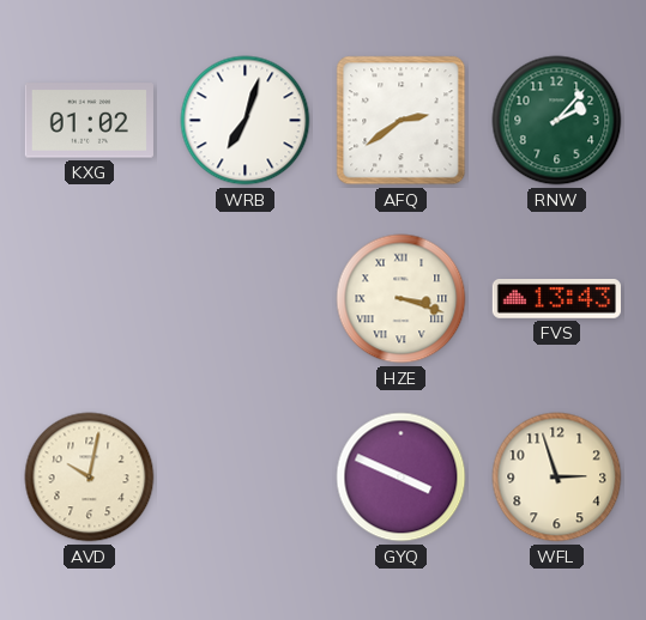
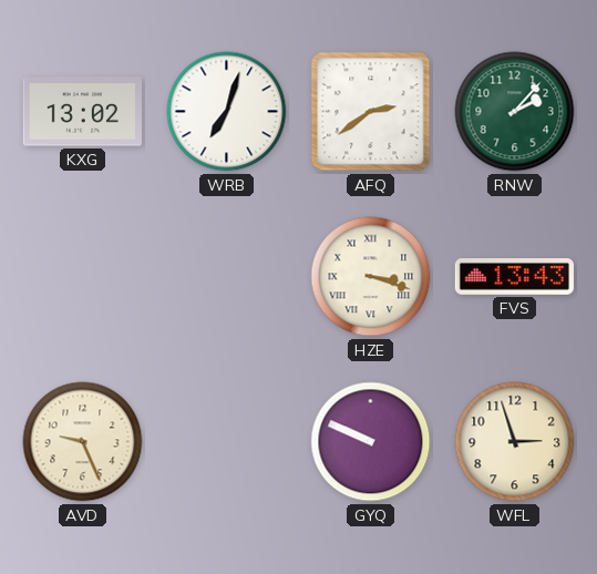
KXG: 01:02 -> 13:02
AVD: 10:02 -> 9:26
GYQ: 3:49 -> 9:49
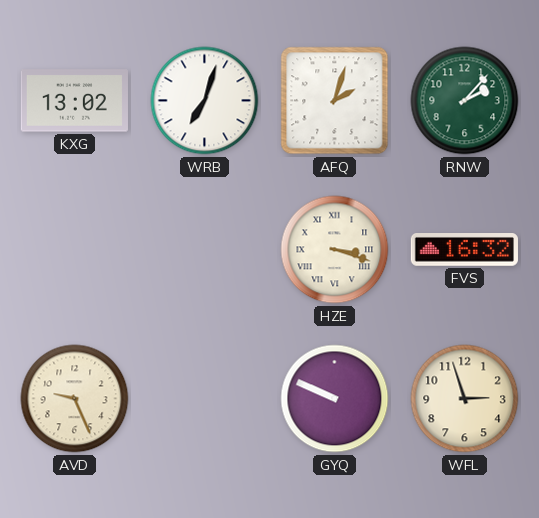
AFQ: 2:39 -> 2:03
FVS: 13:43 -> 16:32
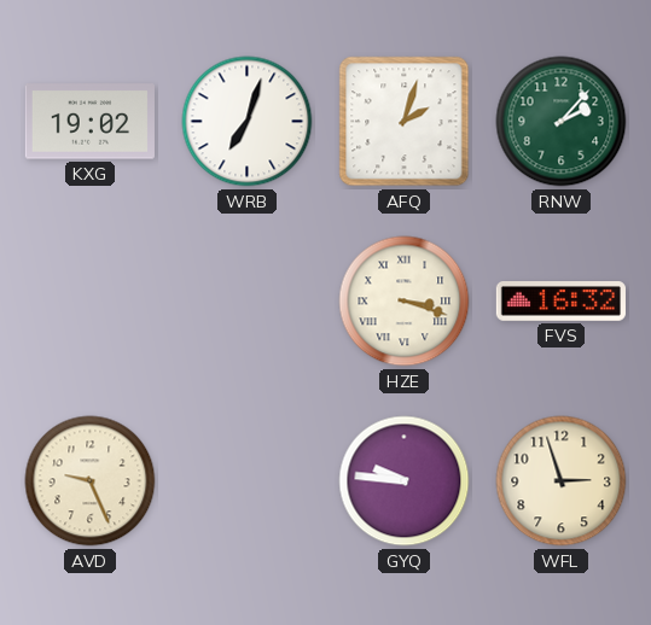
KXG: 13:02 -> 19:02
GYQ: 9:49 -> 9:46
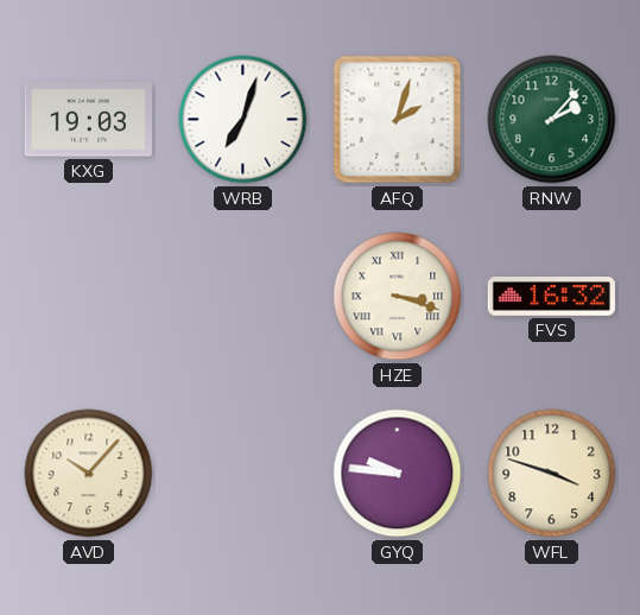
KXG: 19:02 -> 19:03
AVD: 9:26 -> 10:07
WFL: 2:57 -> 3:48
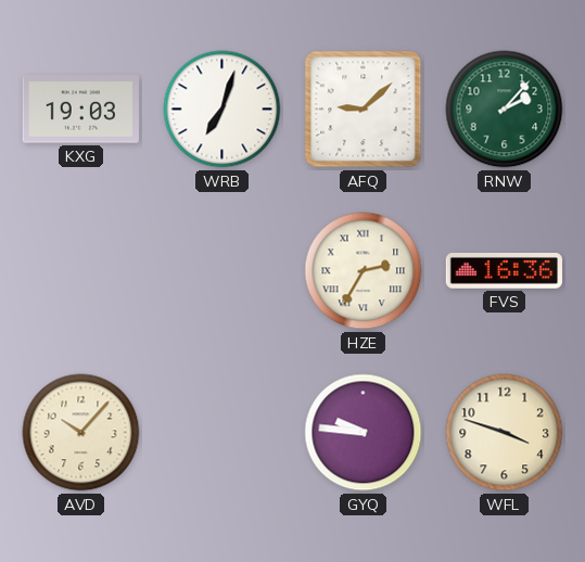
AFQ: 2:03 -> 9:08
HZE: 3:18 -> 2:35
FVS: 16:32 -> 16:36
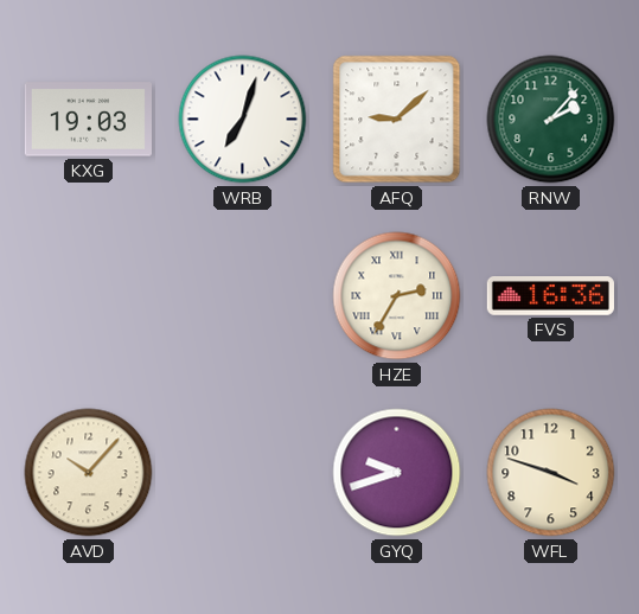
GYQ: 9:46 -> 9:42
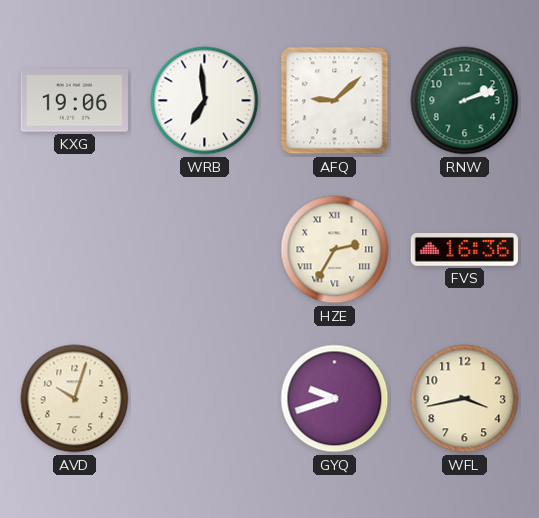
KXG: 19:03 -> 19:06
WRB: 7:03 -> 6:59
RNW: 2:07 -> 2:12
AVD: 10:07 -> 10:03
WFL: 3:48 -> 3:43
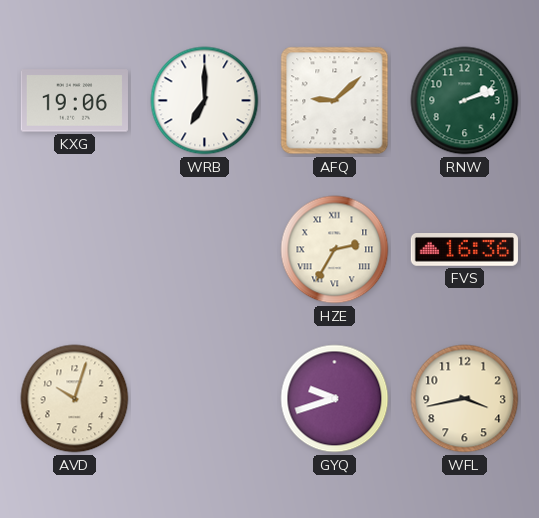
WRB: 6:59 -> 7:00
